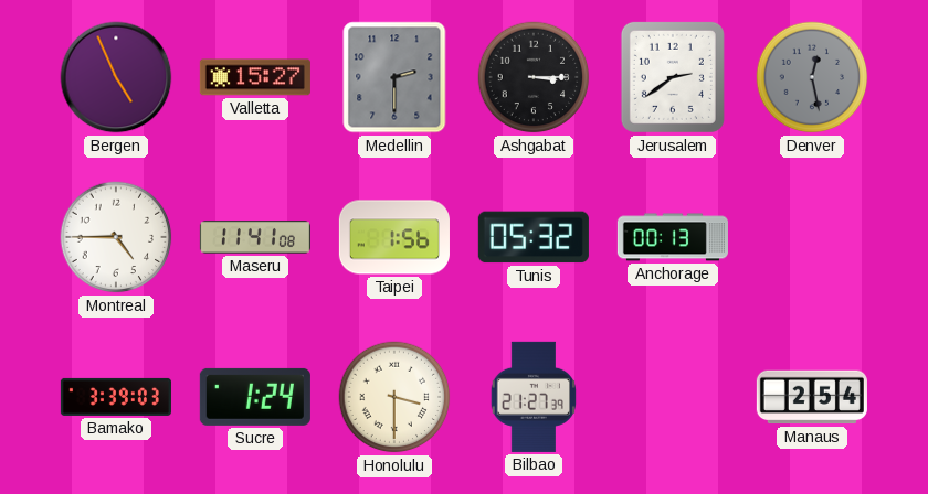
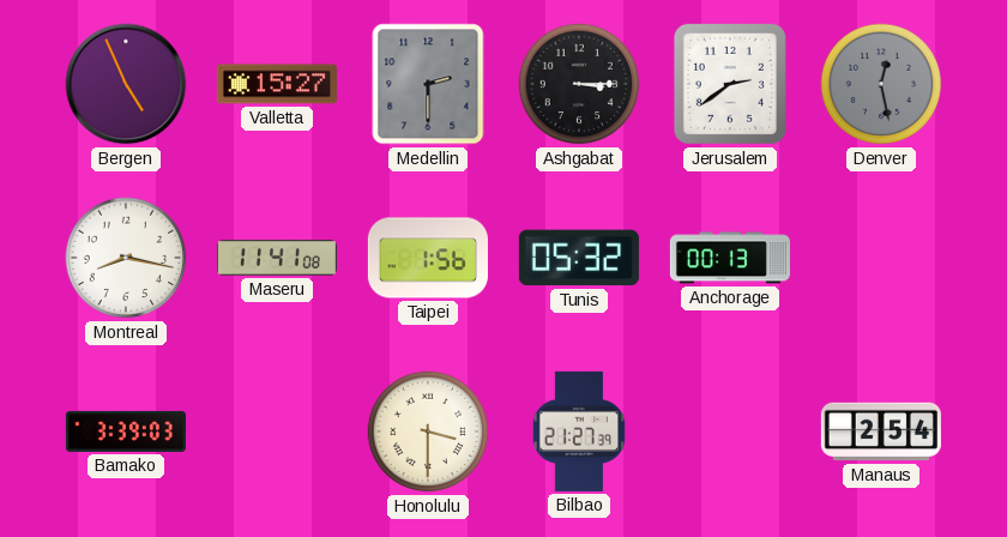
Montreal: 4:45 -> 8:17
Sucre: 1:24 -> none
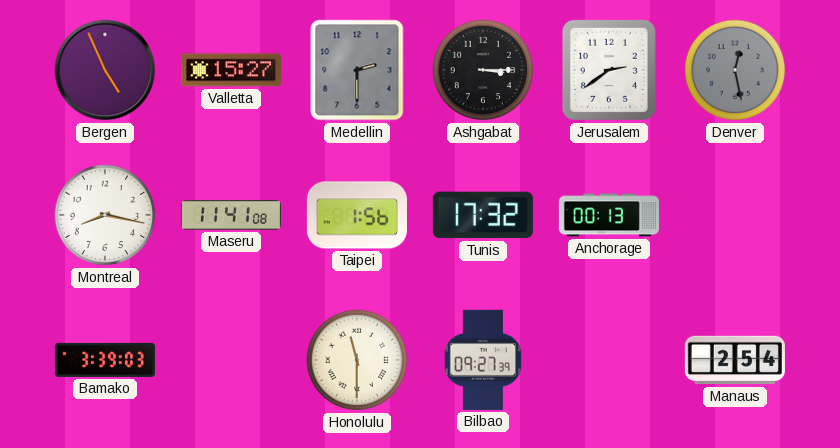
Tunis: 05:32 -> 17:32
Honolulu: 3:30 -> 11:30
Bilbao: 21:27 -> 09:27
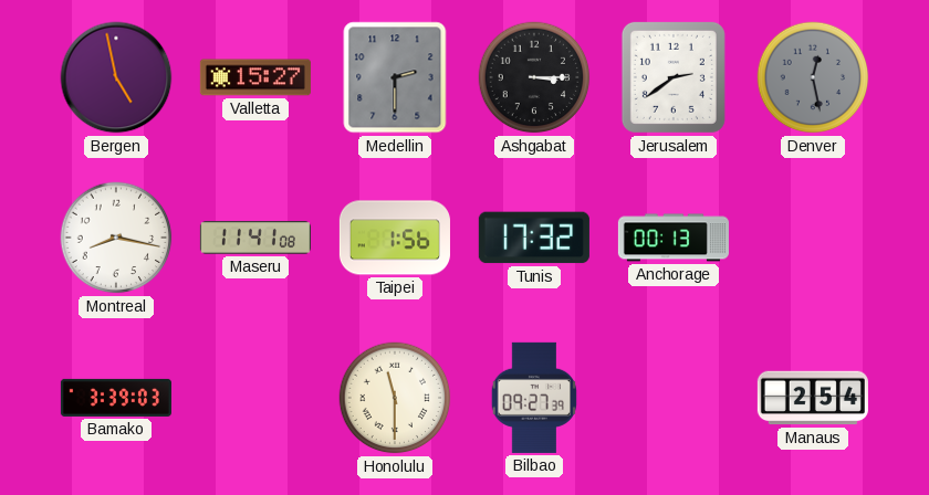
Bergen: 4:56 -> 4:58
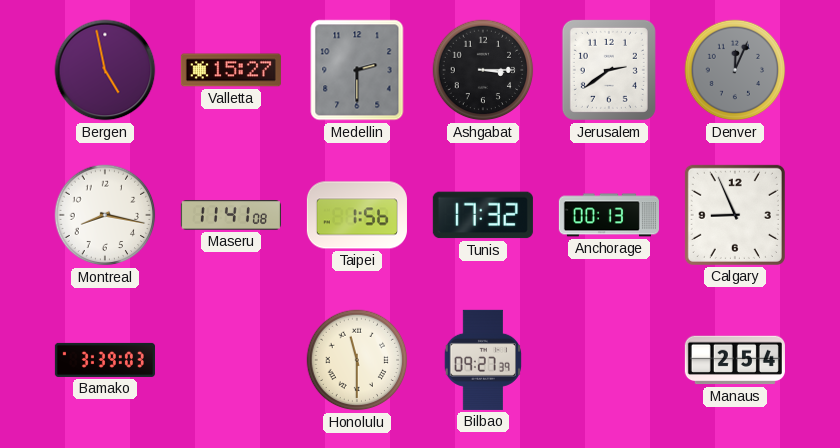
Denver: 12:28 -> 12:04
Calgary: none -> 8:56
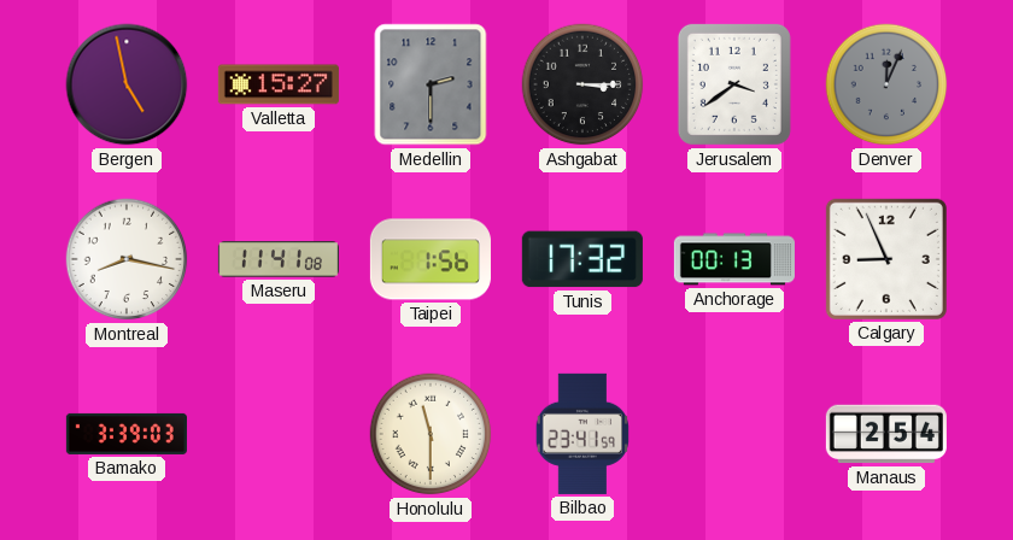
Jerusalem: 2:39 -> 3:39
Bilbao: 09:27 -> 23:41
